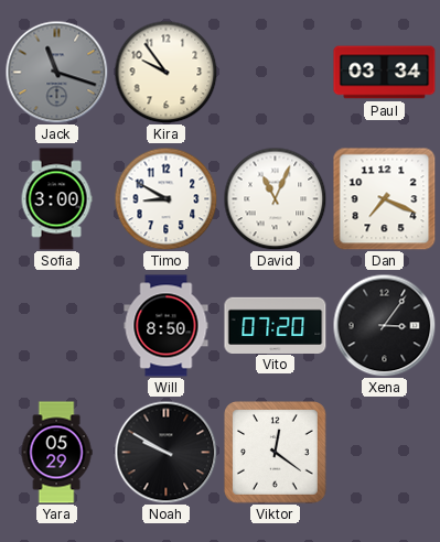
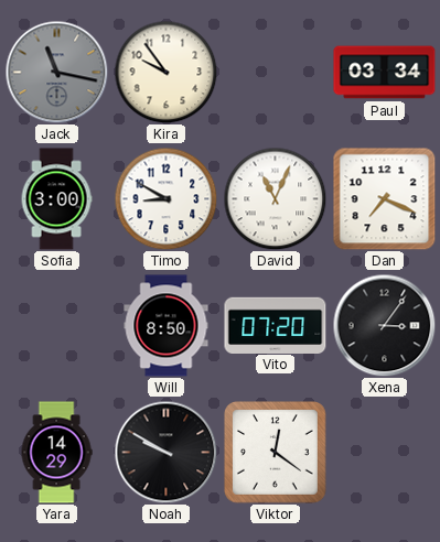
Jack: 11:18 -> 11:17
Yara: 05:29 -> 14:29
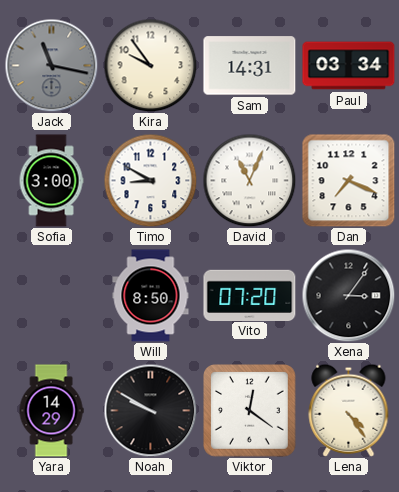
Sam: none -> 14:31
Lena: none -> 4:24
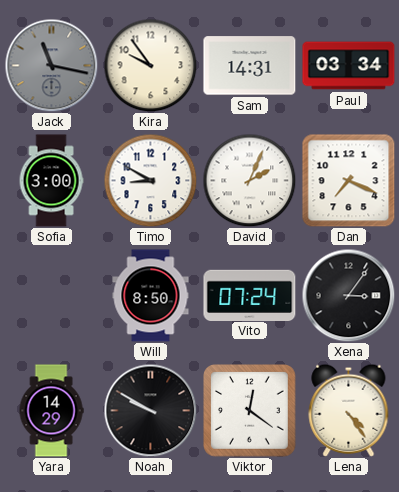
David: 11:04 -> 2:04
Vito: 07:20 -> 07:24
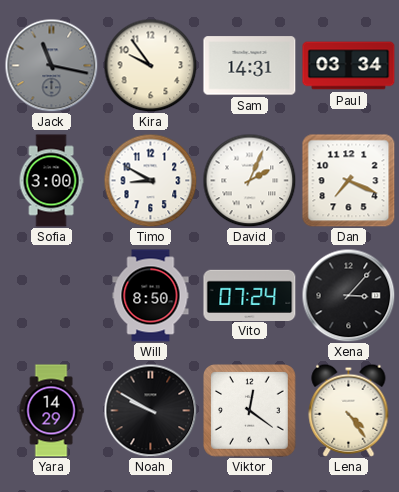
Xena: 3:06 -> 3:07
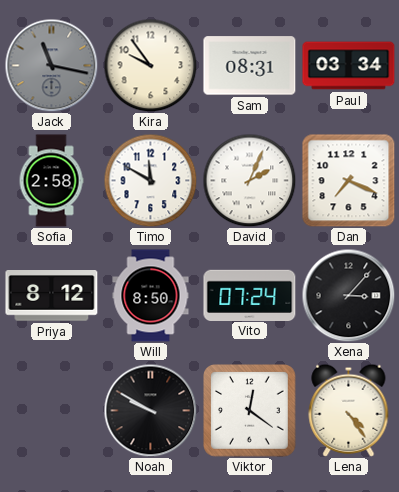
Sam: 14:31 -> 08:31
Sofia: 3:00 -> 2:58
Timo: 8:50 -> 11:50
Priya: none -> 8:12
Yara: 14:29 -> none
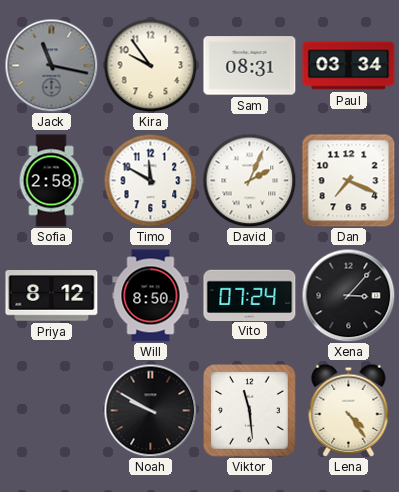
Viktor: 12:21 -> 11:29
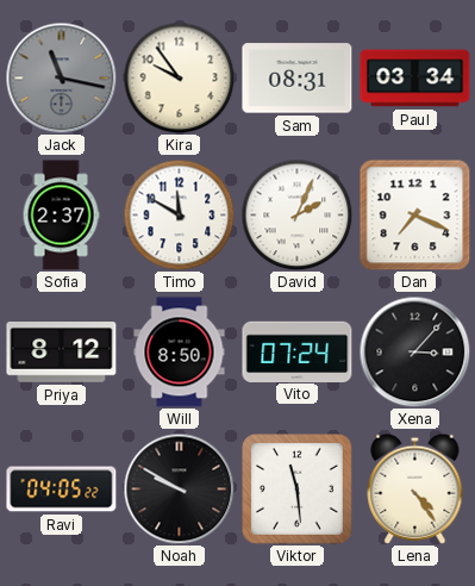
Sofia: 2:58 -> 2:37
Ravi: none -> 04:05
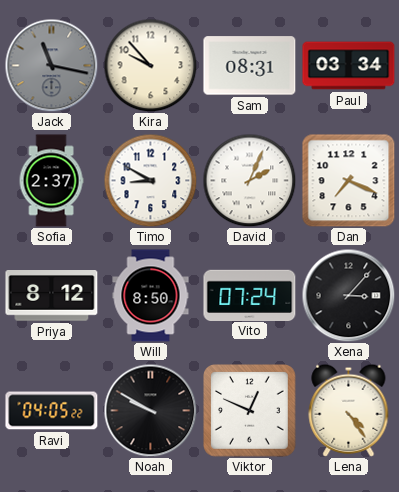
Kira: 9:54 -> 9:53
Timo: 11:50 -> 8:50
Viktor: 11:29 -> 12:49
